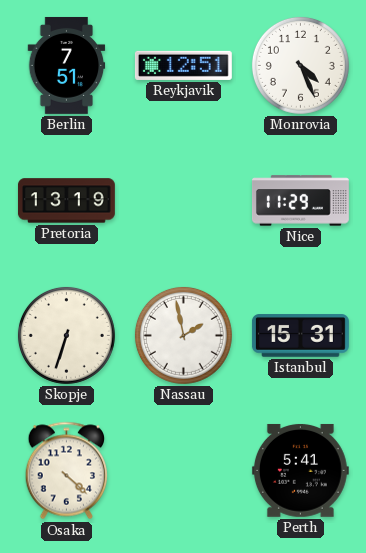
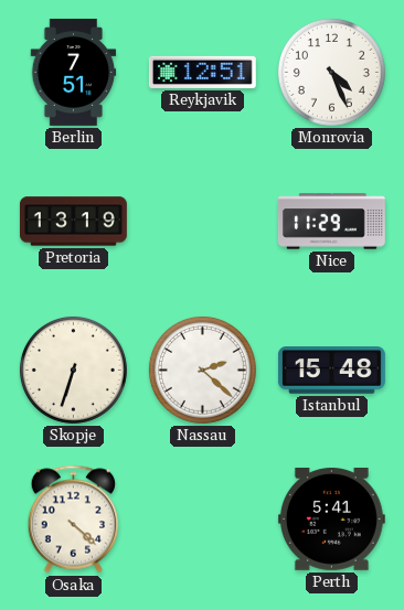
Nassau: 1:58 -> 2:22
Istanbul: 15:31 -> 15:48
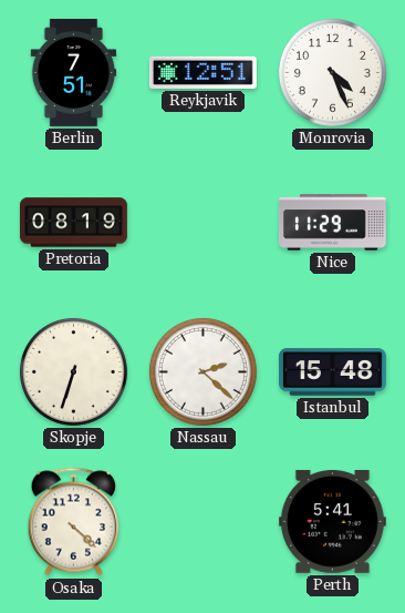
Pretoria: 13:19 -> 08:19
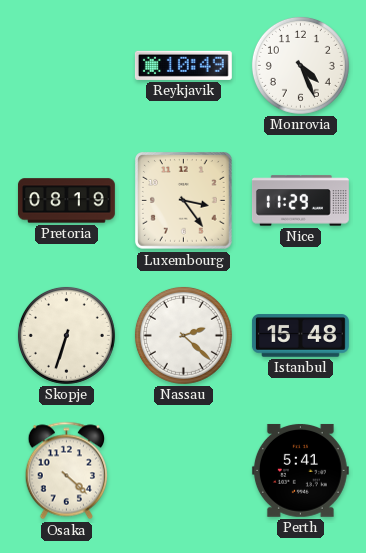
Berlin: 7:51 -> none
Reykjavik: 12:51 -> 10:49
Luxembourg: none -> 3:24
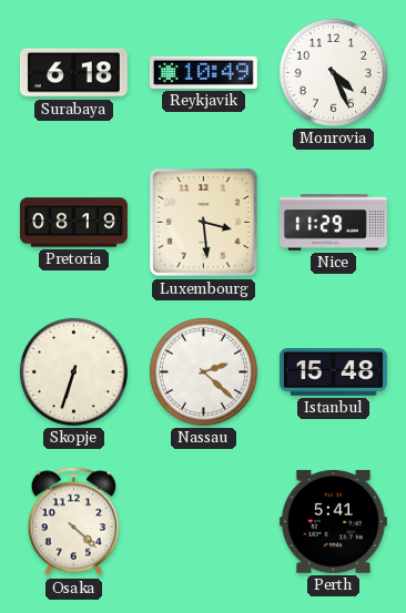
Surabaya: none -> 6:18
Luxembourg: 3:24 -> 3:29
